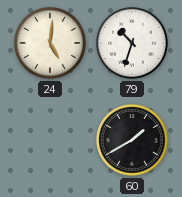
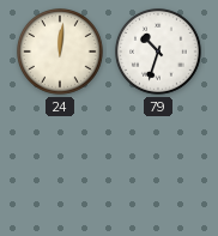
24: 5:01 -> 12:01
60: 1:40 -> none
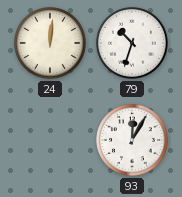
93: none -> 12:05
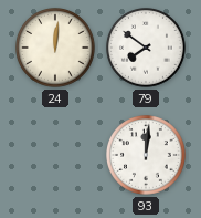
79: 10:33 -> 7:51
93: 12:05 -> 12:01
